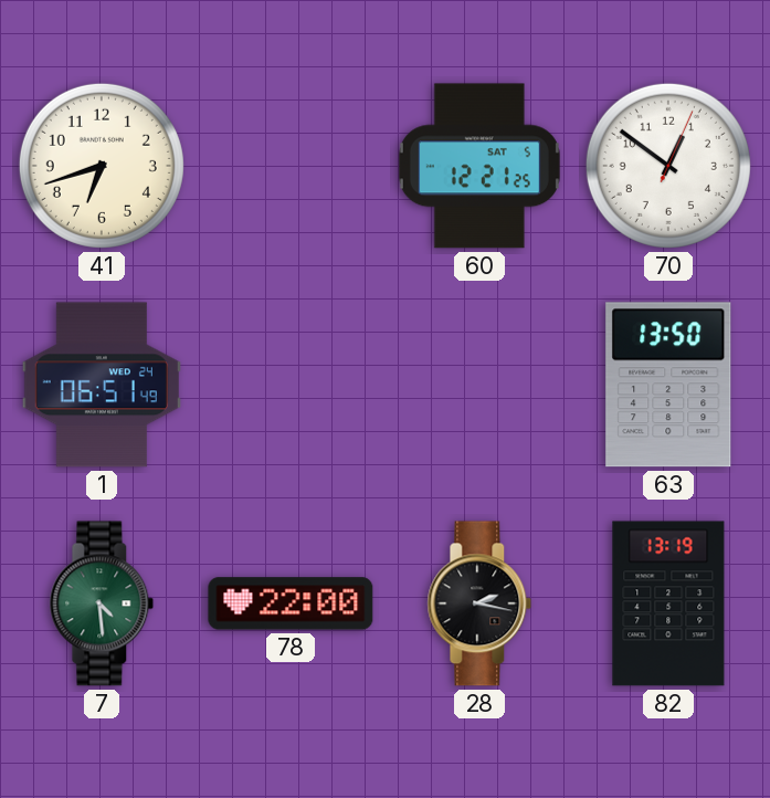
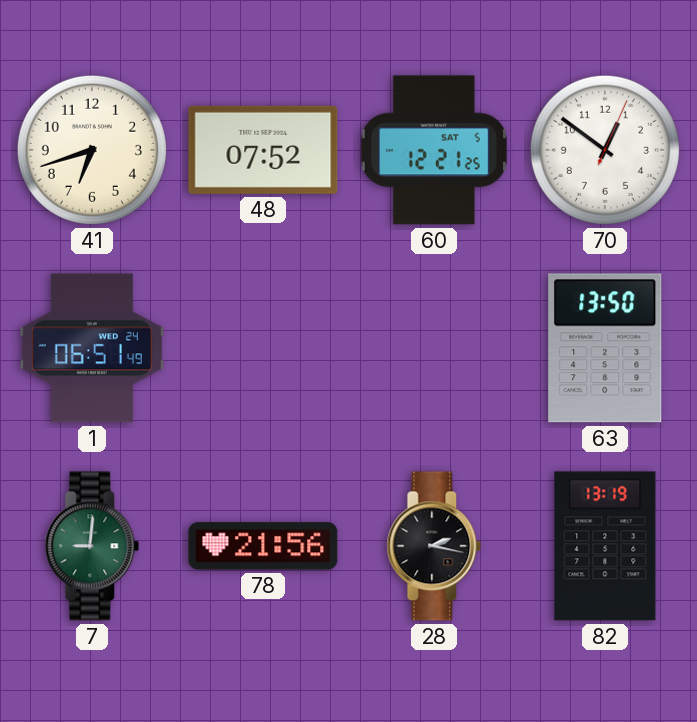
48: none -> 07:52
7: 4:29 -> 9:01
78: 22:00 -> 21:56
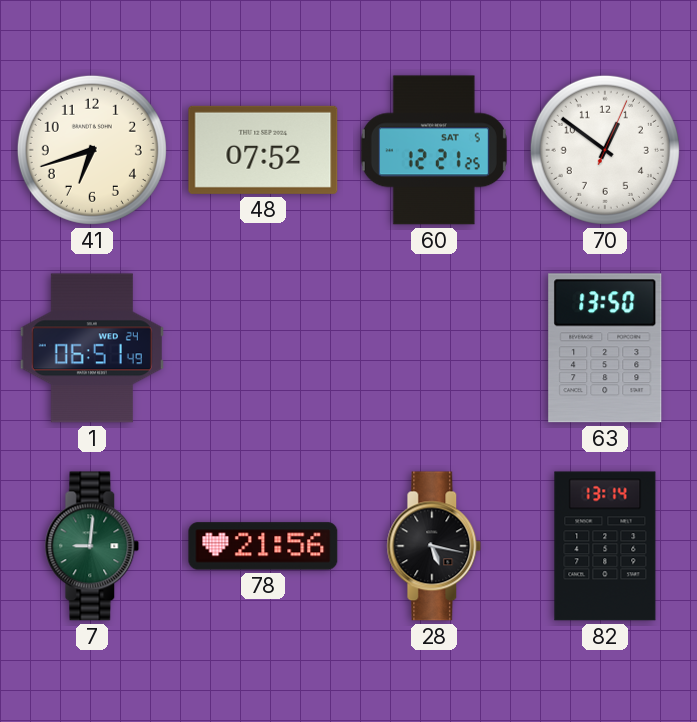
28: 2:17 -> 5:17
82: 13:19 -> 13:14
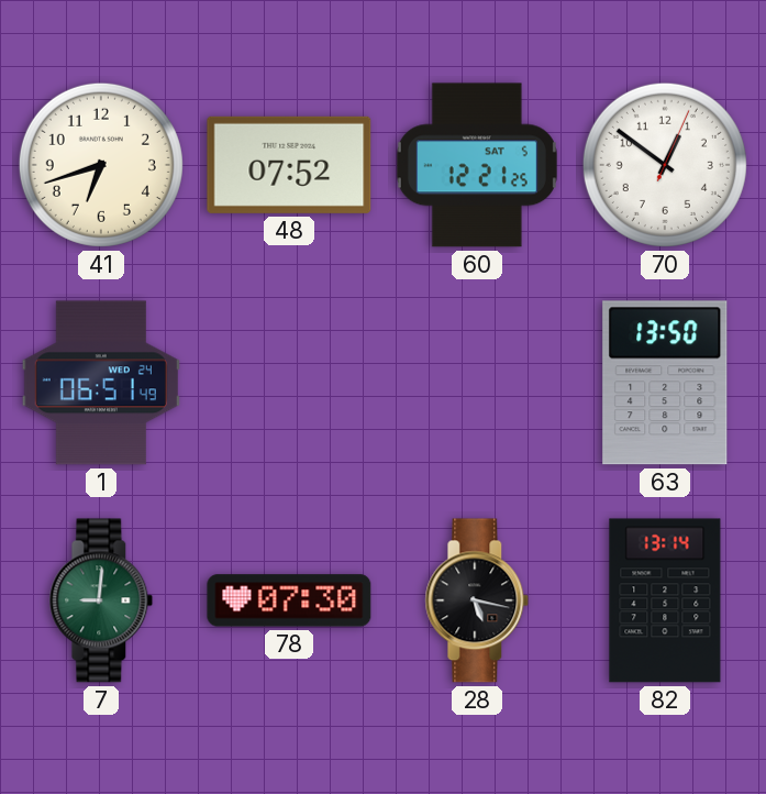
78: 21:56 -> 07:30
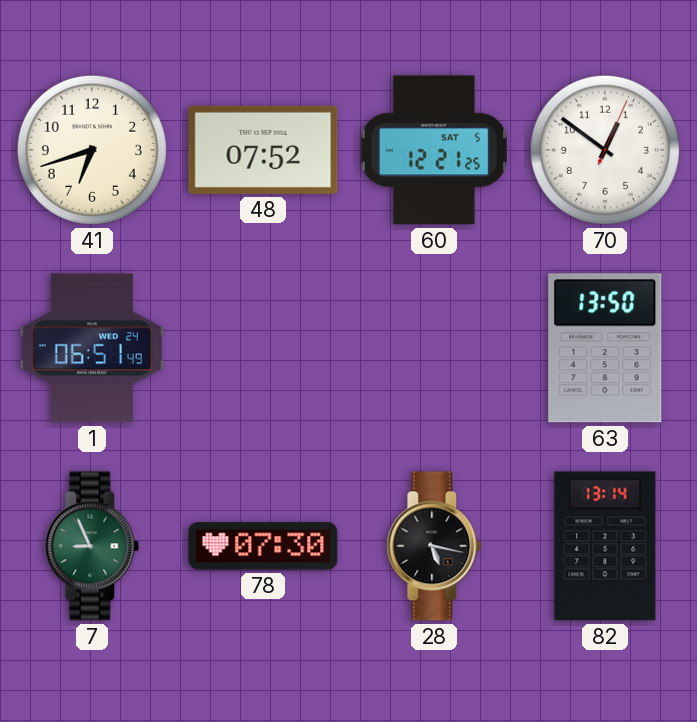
7: 9:01 -> 8:56
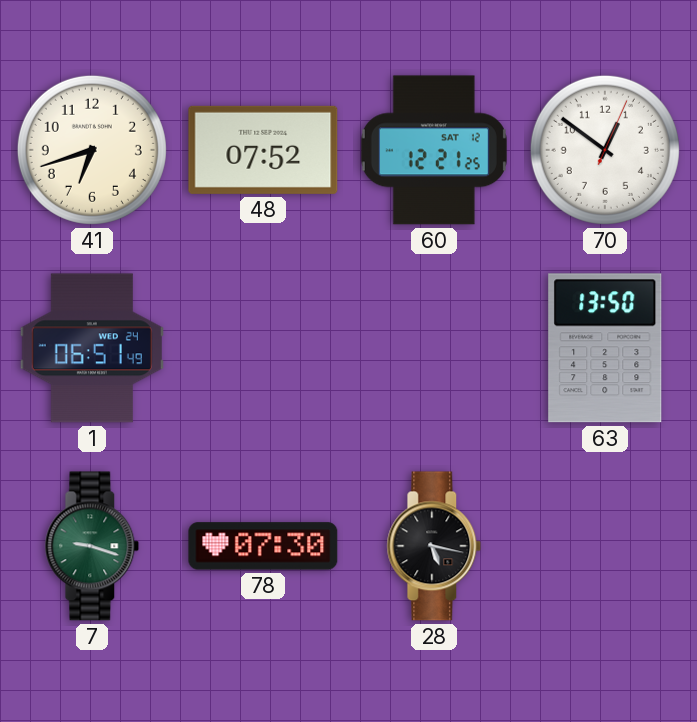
60 date: SAT 5 -> SAT 12
7: 8:56 -> 9:18
82: 13:14 -> none
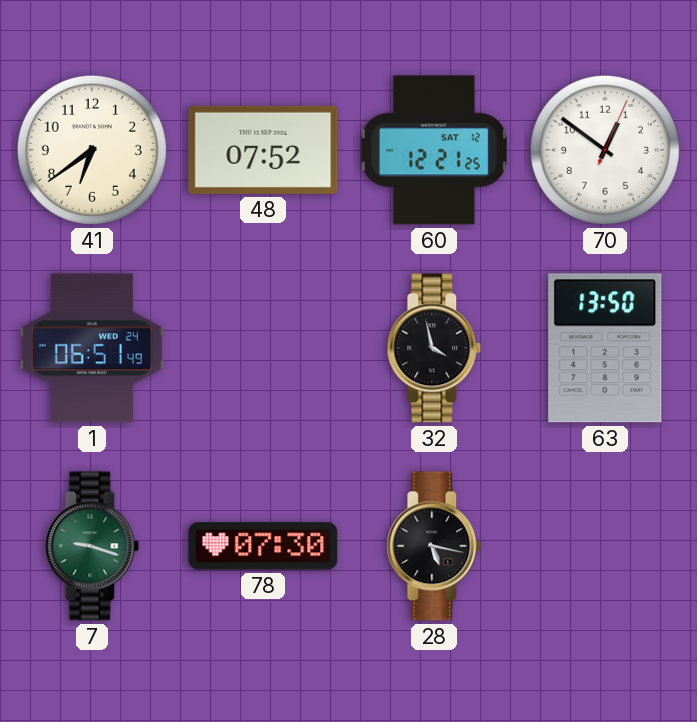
41: 6:42 -> 6:39
32: none -> 3:58
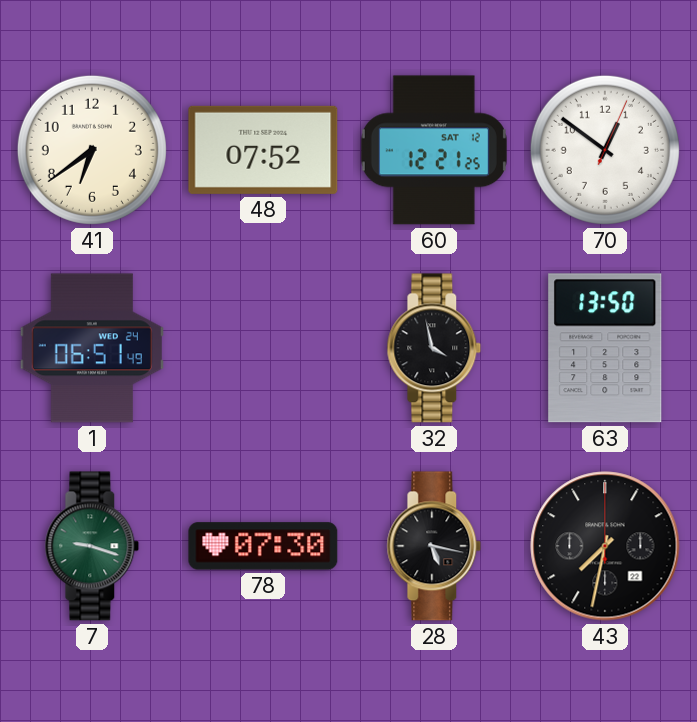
43: none -> 7:32
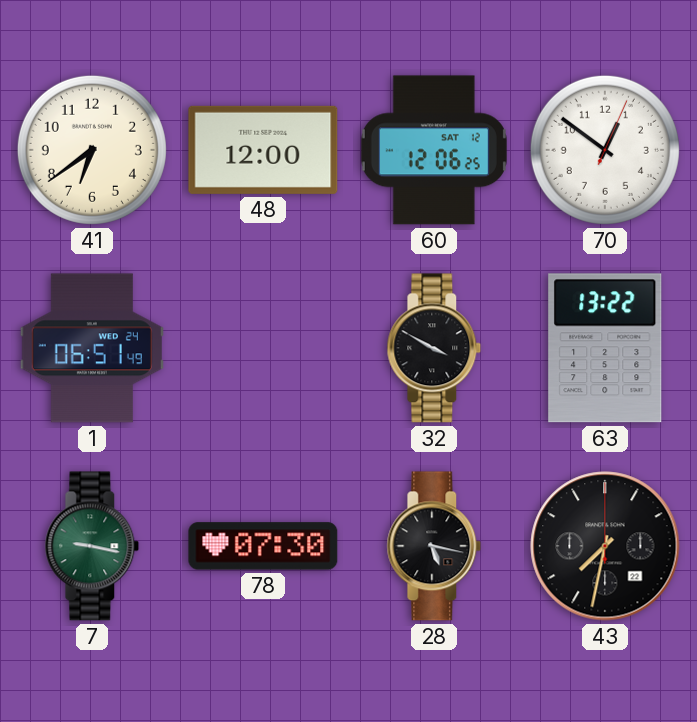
48: 07:52 -> 12:00
60: 12:21 -> 12:06
32: 3:58 -> 3:50
63: 13:50 -> 13:22
7: 9:18 -> 9:17
